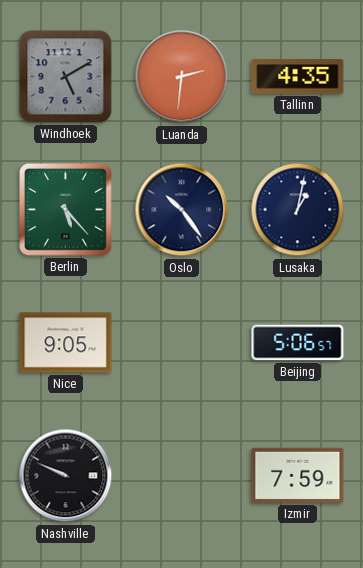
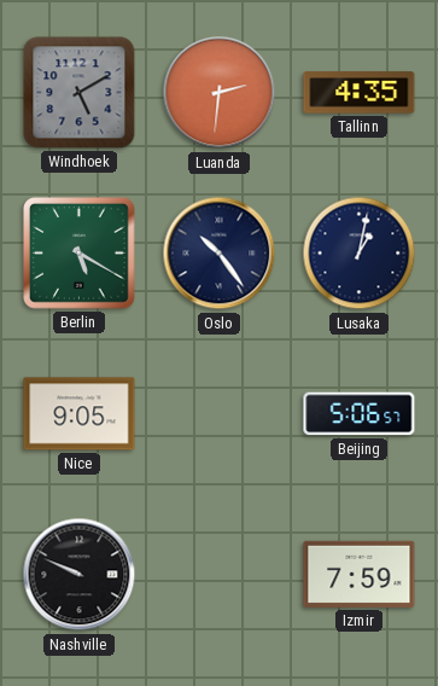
Berlin: 5:23 -> 5:20
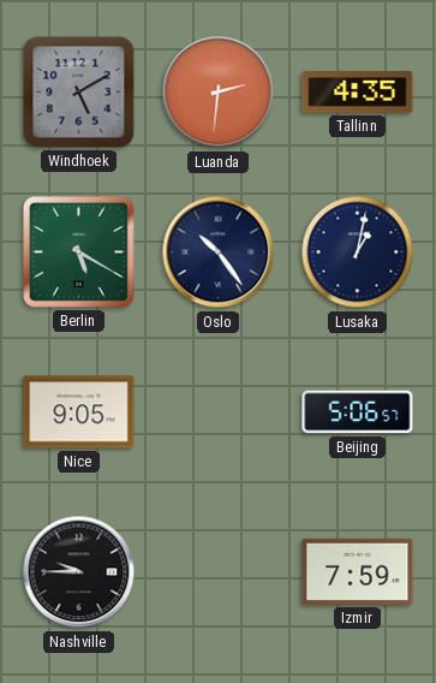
Nashville: 9:49 -> 9:45
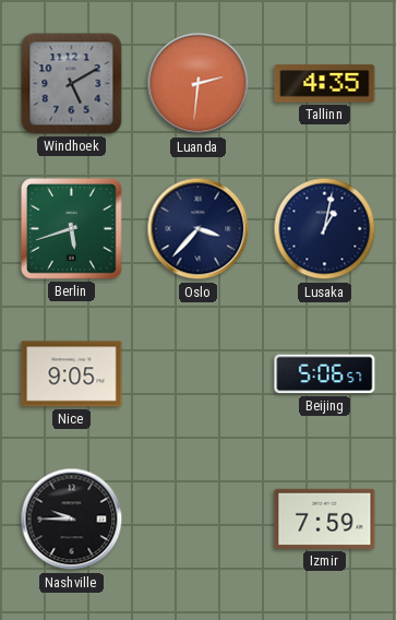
Berlin: 5:20 -> 5:42
Oslo: 10:24 -> 3:37
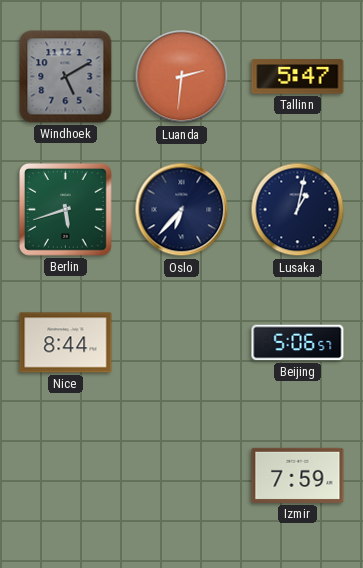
Tallinn: 4:35 -> 5:47
Oslo: 3:37 -> 6:37
Nice: 9:05 -> 8:44
Nashville: 9:45 -> none
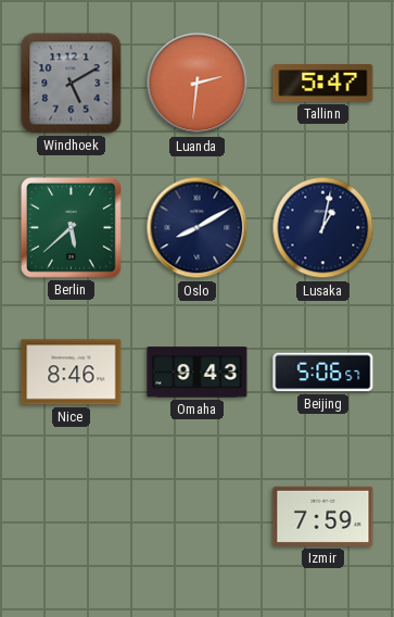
Berlin: 5:42 -> 5:38
Oslo: 6:37 -> 8:10
Nice: 8:44 -> 8:46
Omaha: none -> 9:43
